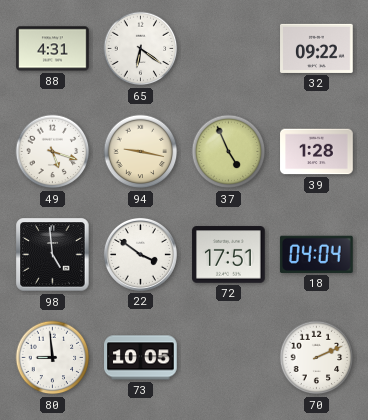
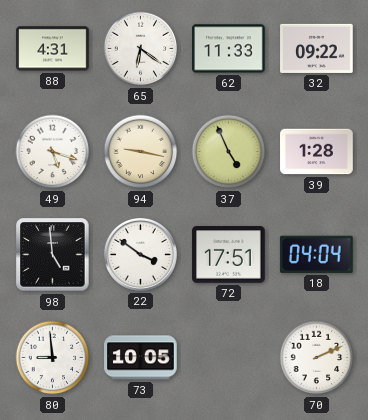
62: none -> 11:33
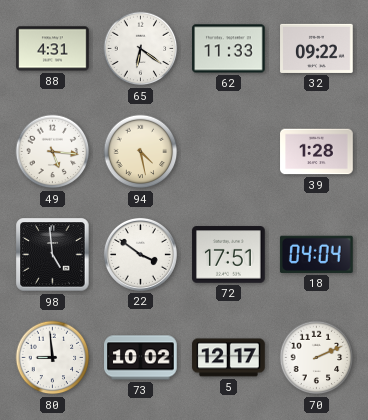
49: 5:18 -> 5:16
94: 9:17 -> 4:28
37: 4:56 -> none
73: 10:05 -> 10:02
5: none -> 12:17
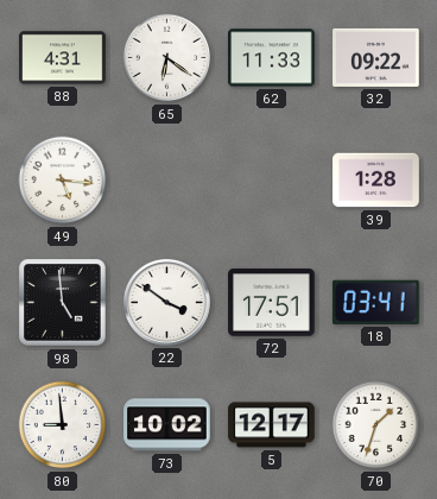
94: 4:28 -> none
18: 04:04 -> 03:41
70: 2:11 -> 1:33
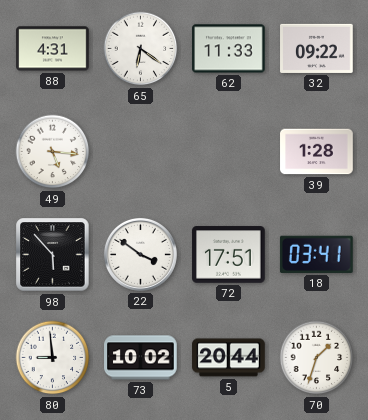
98: 4:59 -> 5:53
5: 12:17 -> 20:44
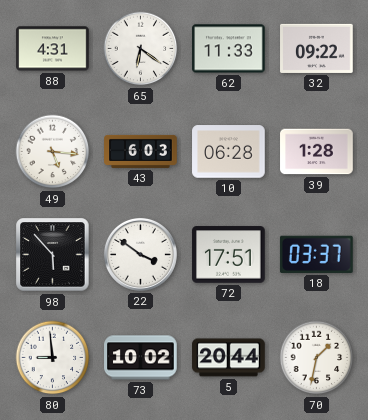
43: none -> 6:03
10: none -> 06:28
18: 03:41 -> 03:37
70: 1:33 -> 1:32
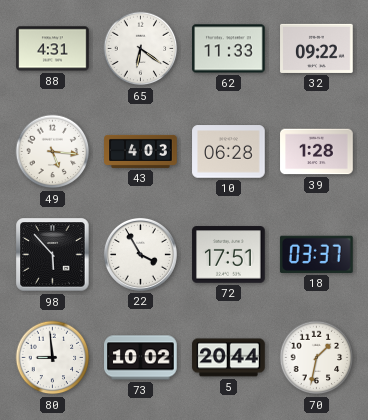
43: 6:03 -> 4:03
22: 3:51 -> 3:55
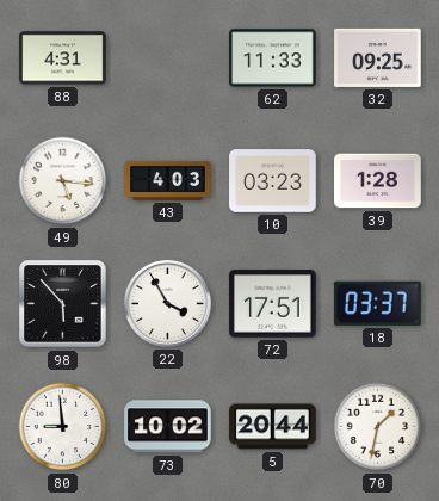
65: 6:21 -> none
32: 09:22 -> 09:25
10: 06:28 -> 03:23
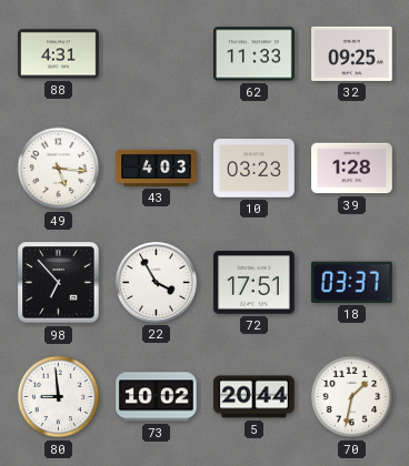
98: 5:53 -> 6:53
